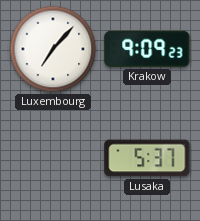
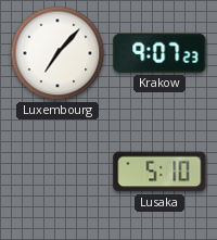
Krakow: 9:09 -> 9:07
Lusaka: 5:37 -> 5:10
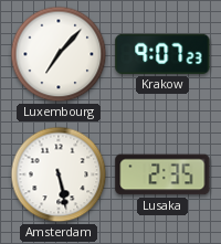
Amsterdam: none -> 5:28
Lusaka: 5:10 -> 2:35
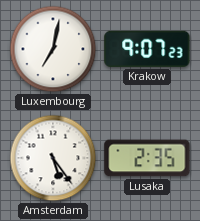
Luxembourg: 7:07 -> 7:02
Amsterdam: 5:28 -> 5:24
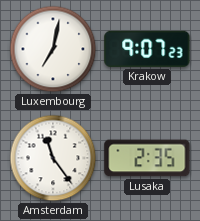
Amsterdam: 5:24 -> 11:24
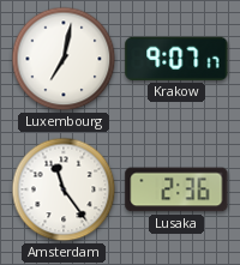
Krakow: 9:07:23 -> 9:07:17
Lusaka: 2:35 -> 2:36
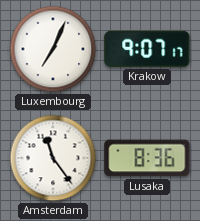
Luxembourg: 7:02 -> 7:04
Lusaka: 2:36 -> 8:36
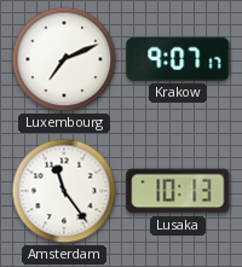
Luxembourg: 7:04 -> 7:11
Lusaka: 8:36 -> 10:13
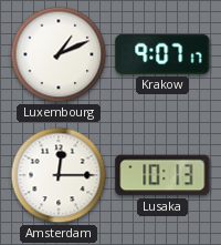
Luxembourg: 7:11 -> 1:11
Amsterdam: 11:24 -> 12:15
